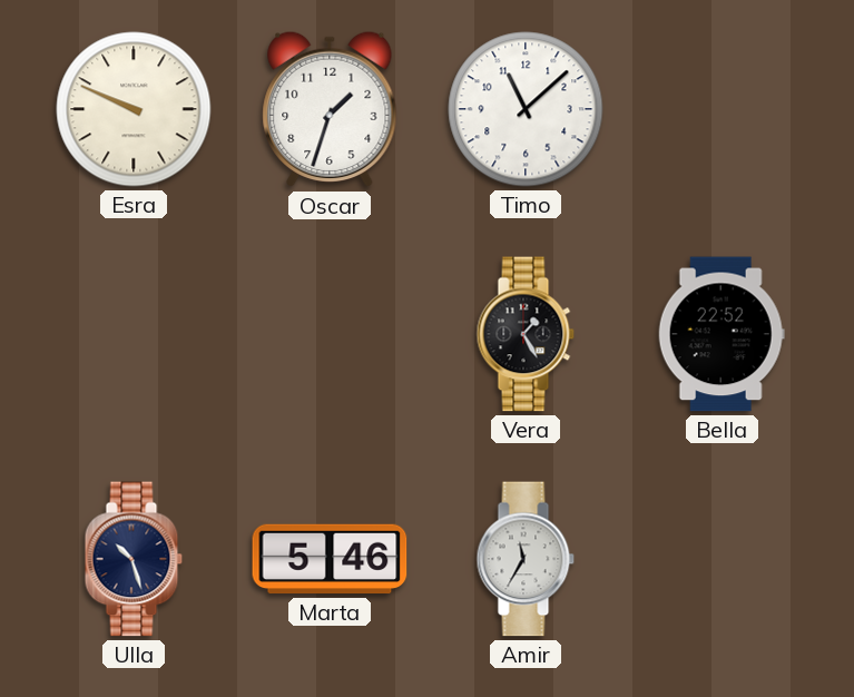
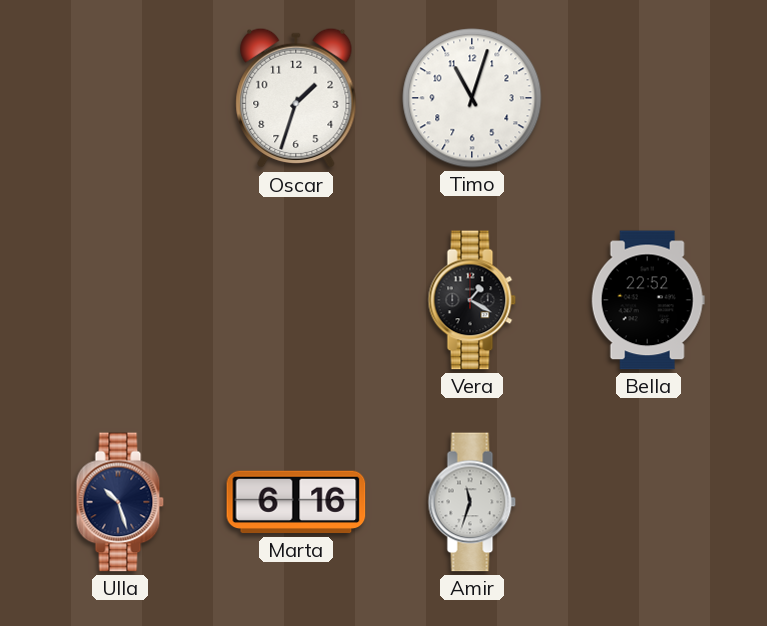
Esra: 9:49 -> none
Timo: 11:08 -> 11:03
Vera: 1:25 -> 1:20
Marta: 5:46 -> 6:16
Amir: 11:35 -> 11:33
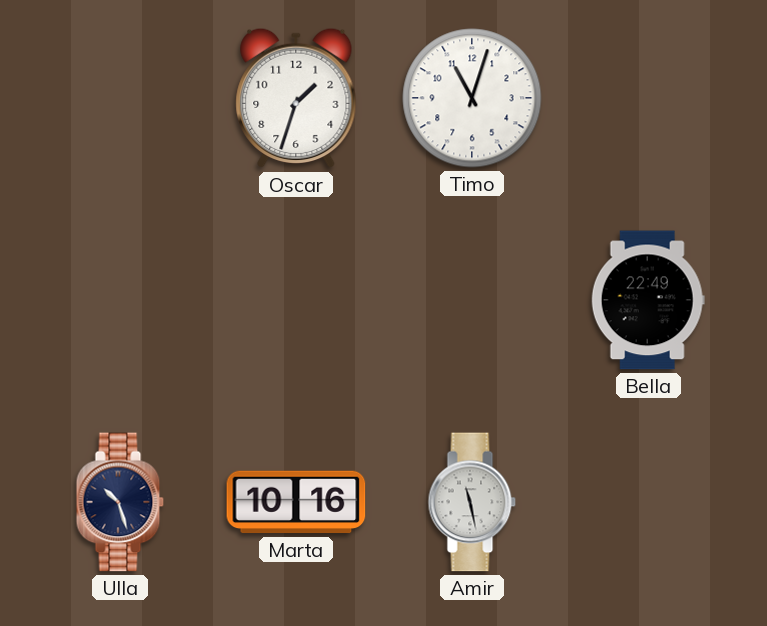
Vera: 1:20 -> none
Bella: 22:52 -> 22:49
Marta: 6:16 -> 10:16
Amir: 11:33 -> 11:28
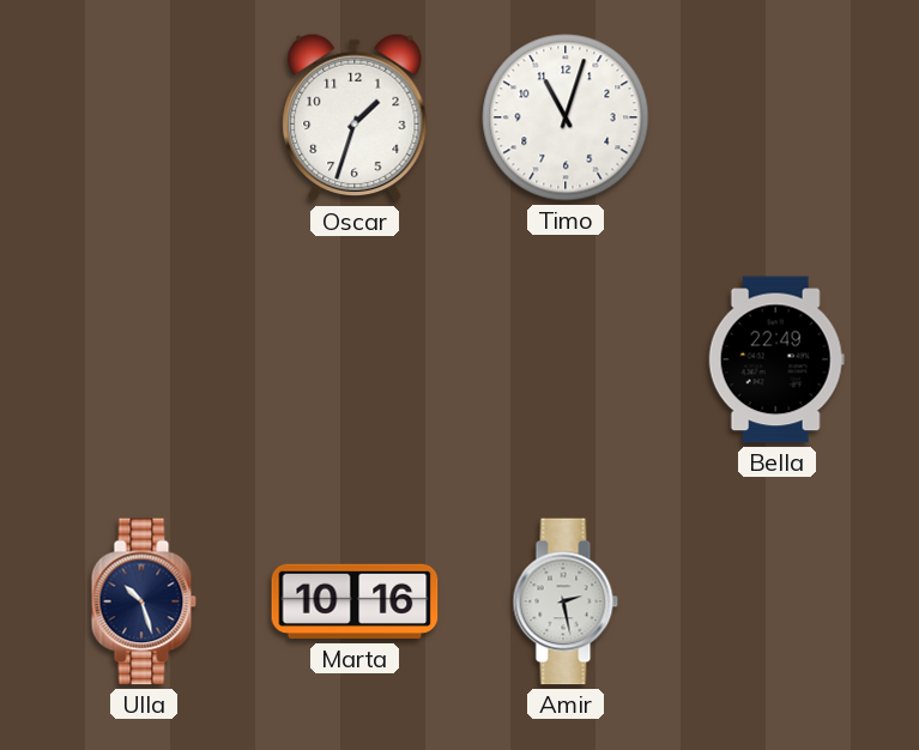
Amir: 11:28 -> 2:28
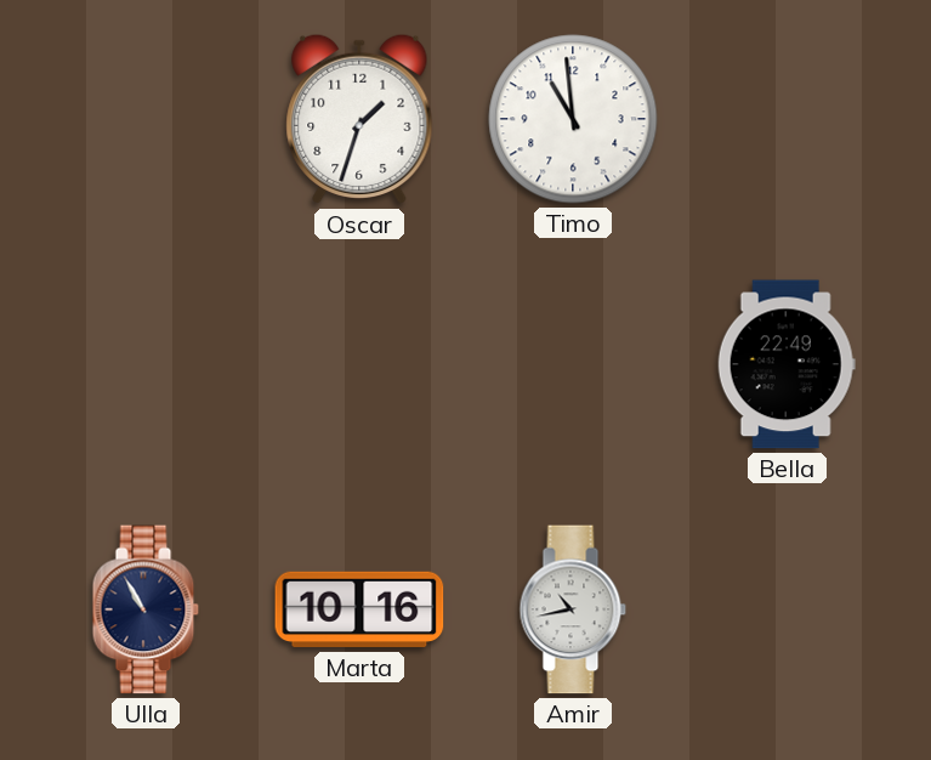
Timo: 11:03 -> 10:59
Ulla: 10:27 -> 10:55
Amir: 2:28 -> 10:43
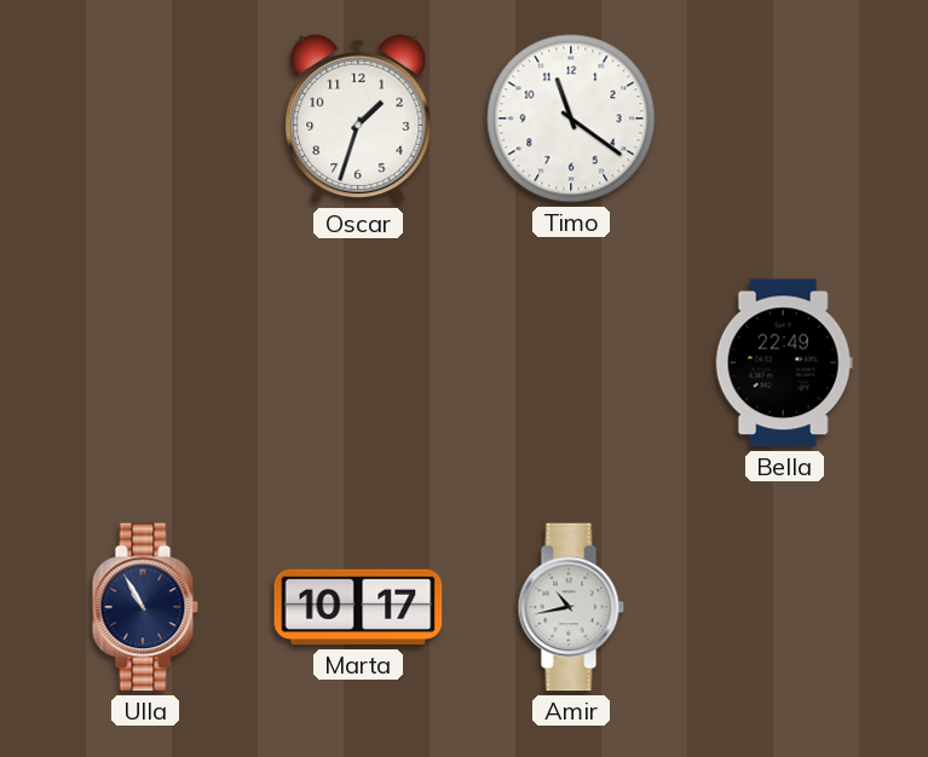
Timo: 10:59 -> 11:21
Marta: 10:16 -> 10:17
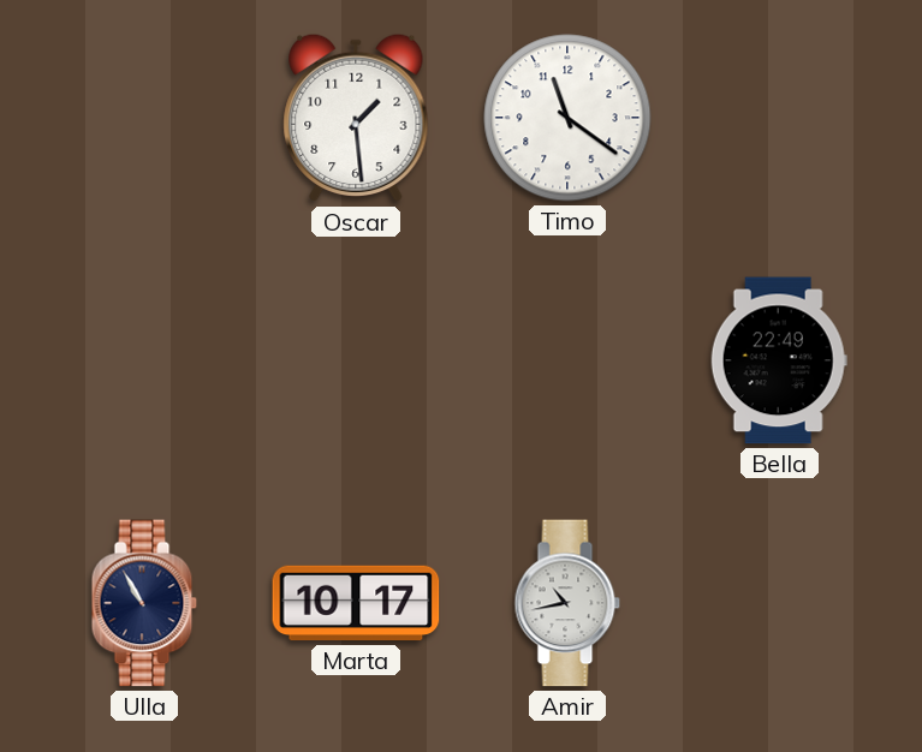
Oscar: 1:33 -> 1:29
